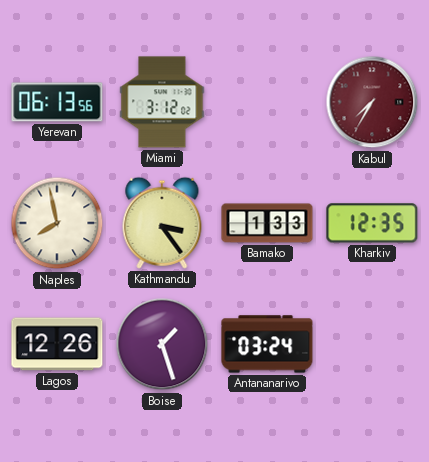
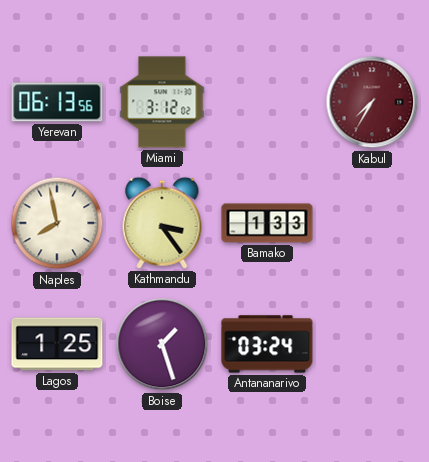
Kharkiv: 12:35 -> none
Lagos: 12:26 -> 1:25
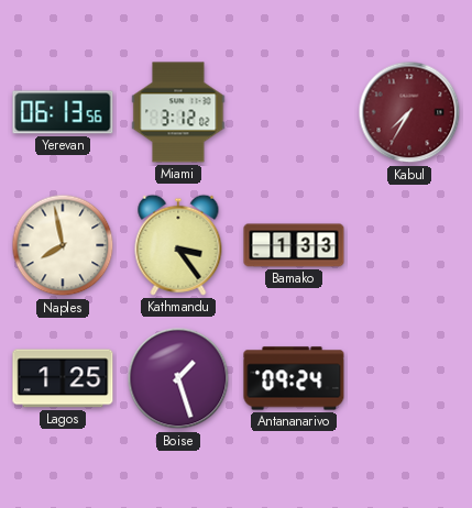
Antananarivo: 03:24 -> 09:24
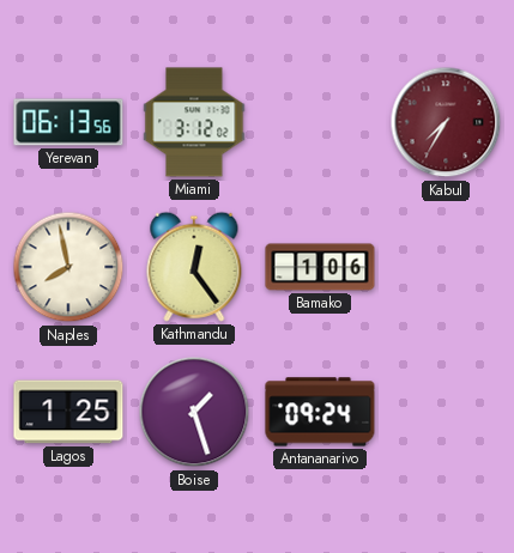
Kathmandu: 3:24 -> 12:24
Bamako: 1:33 -> 1:06
